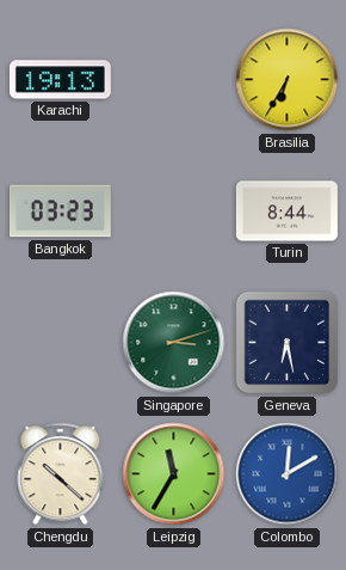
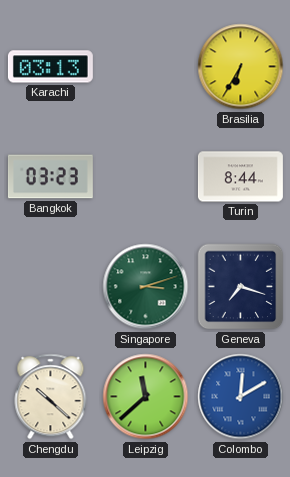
Karachi: 19:13 -> 03:13
Geneva: 6:28 -> 7:18
Leipzig: 11:35 -> 11:38
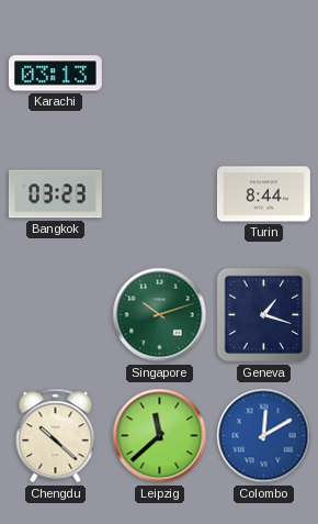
Brasilia: 6:35 -> none
Singapore: 3:12 -> 10:12
Geneva: 7:18 -> 1:18
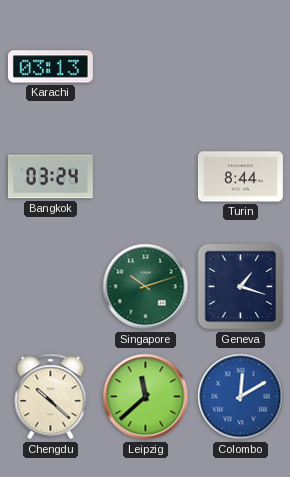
Bangkok: 03:23 -> 03:24
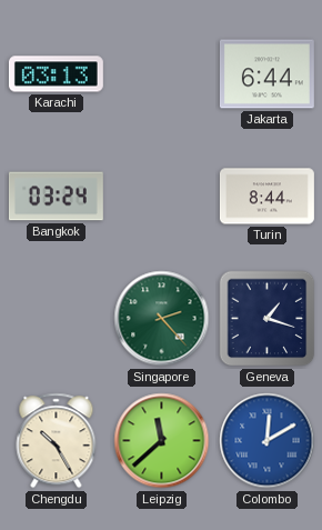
Jakarta: none -> 6:44
Singapore: 10:12 -> 2:23
Chengdu: 10:22 -> 10:25
